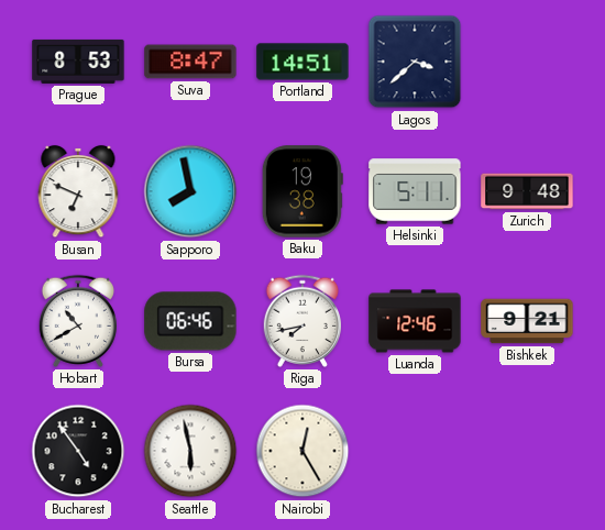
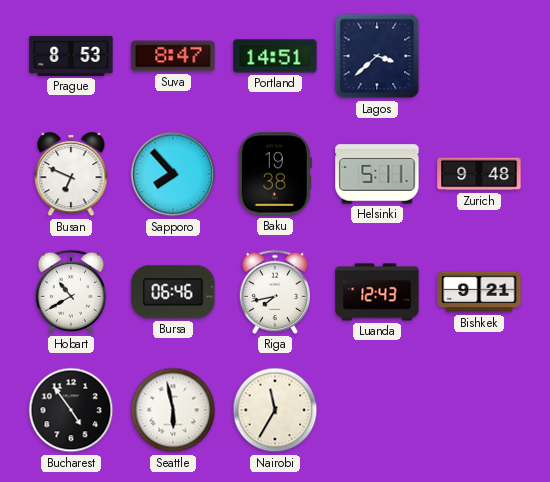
Sapporo: 7:58 -> 7:53
Luanda: 12:46 -> 12:43
Nairobi: 12:25 -> 11:35
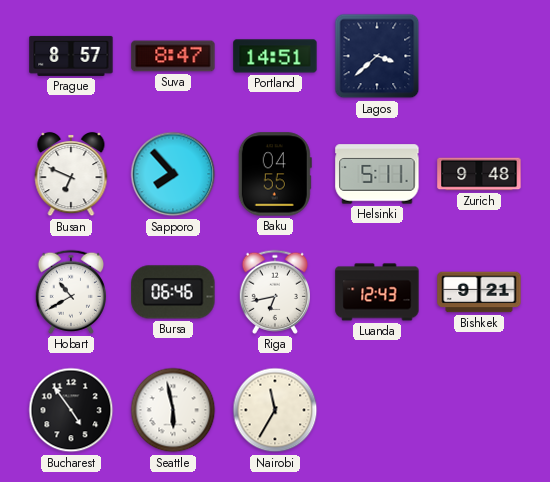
Prague: 8:53 -> 8:57
Baku: 19:38 -> 04:55
Riga: 7:43 -> 6:43
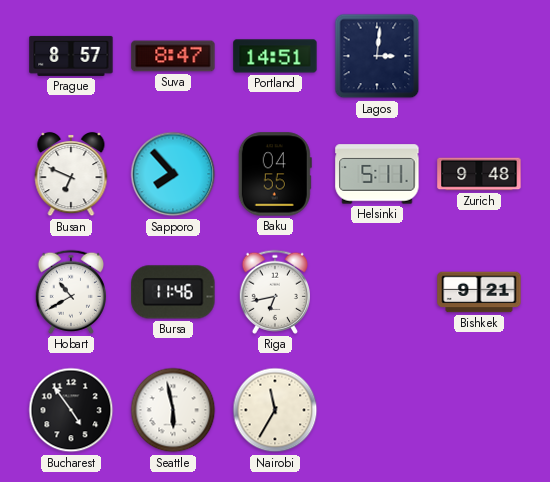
Lagos: 3:38 -> 3:01
Bursa: 06:46 -> 11:46
Luanda: 12:43 -> none
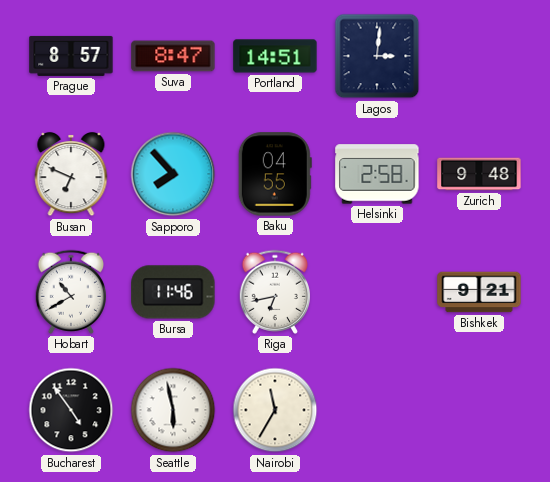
Helsinki: 5:11 -> 2:58
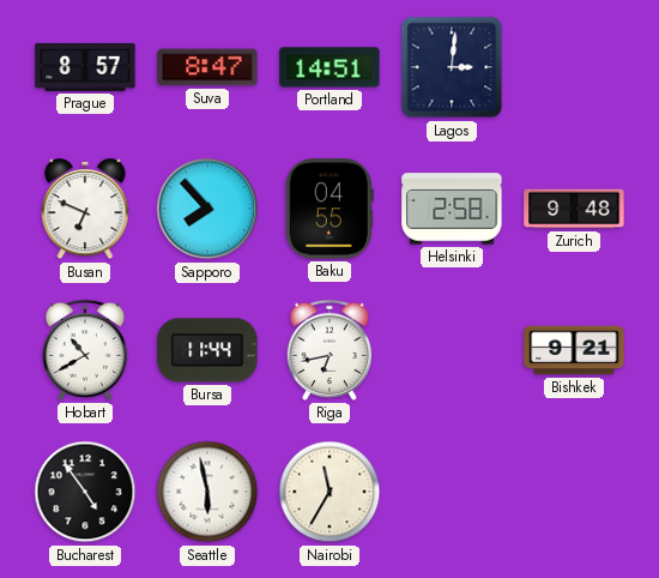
Bursa: 11:46 -> 11:44
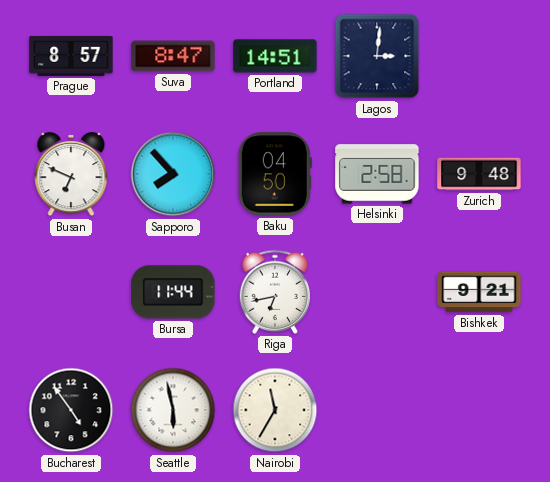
Baku: 04:55 -> 04:50
Hobart: 10:40 -> none
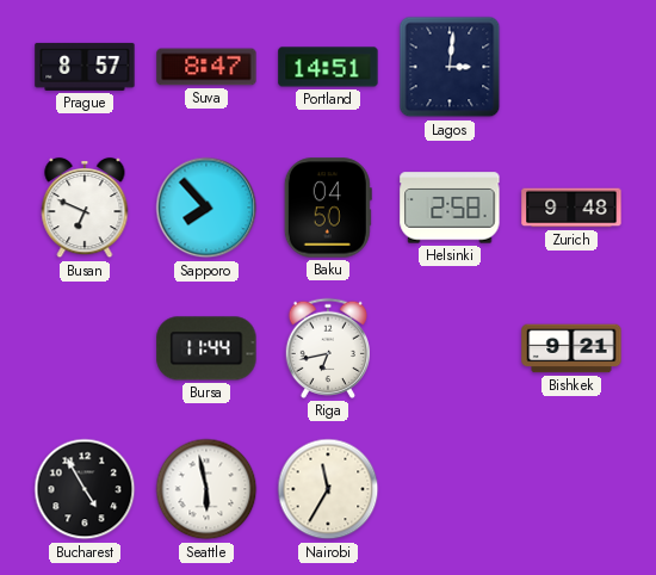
Bucharest: 4:54 -> 4:55
